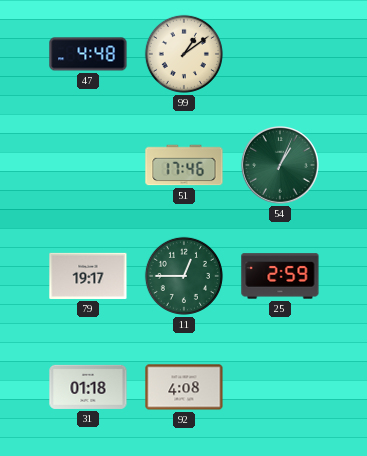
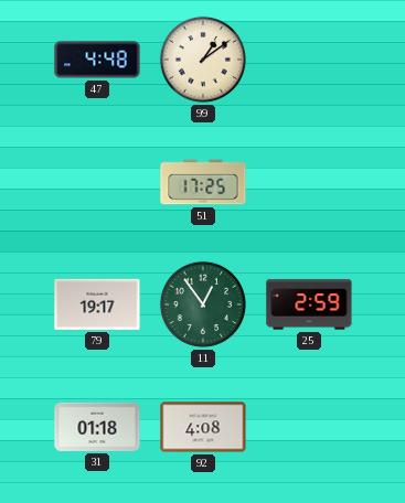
51: 17:46 -> 17:25
54: 1:04 -> none
11: 12:45 -> 12:54
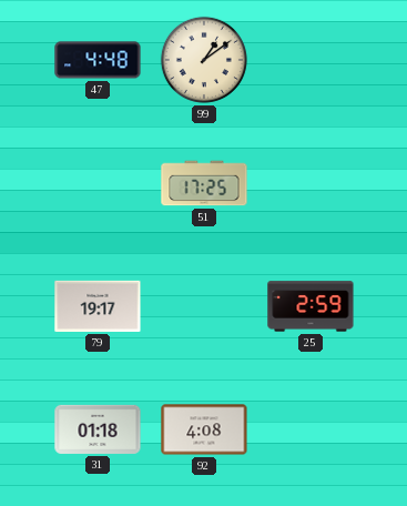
11: 12:54 -> none
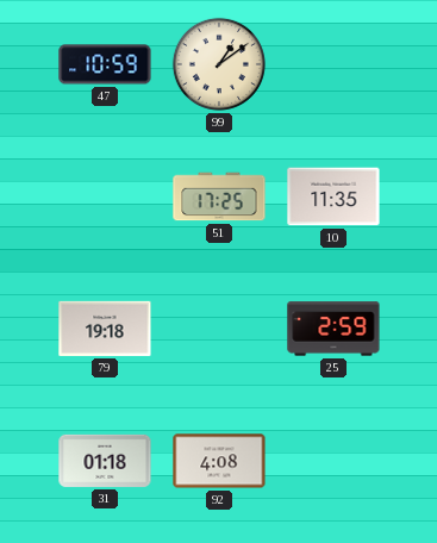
47: 4:48 -> 10:59
10: none -> 11:35
79: 19:17 -> 19:18
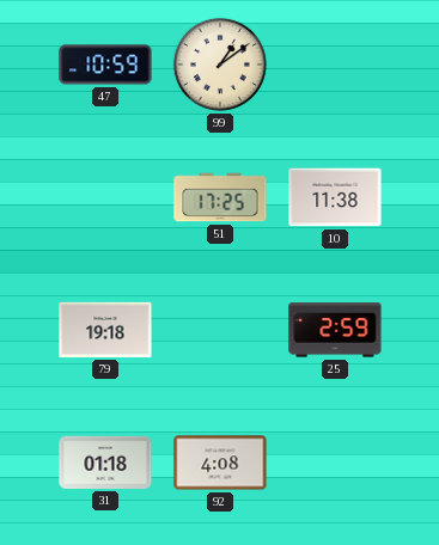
10: 11:35 -> 11:38
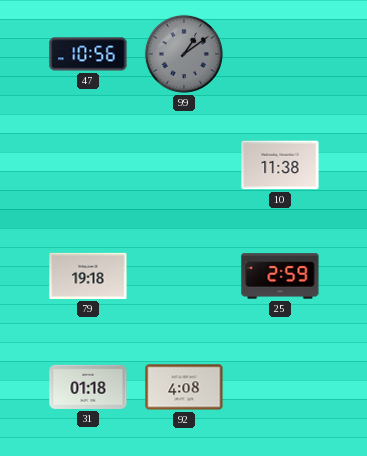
47: 10:59 -> 10:56
99 dial: cream -> grey
51: 17:25 -> none
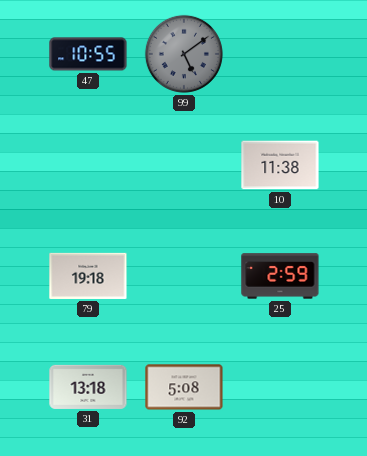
47: 10:56 -> 10:55
99: 1:09 -> 5:09
31: 01:18 -> 13:18
92: 4:08 -> 5:08
